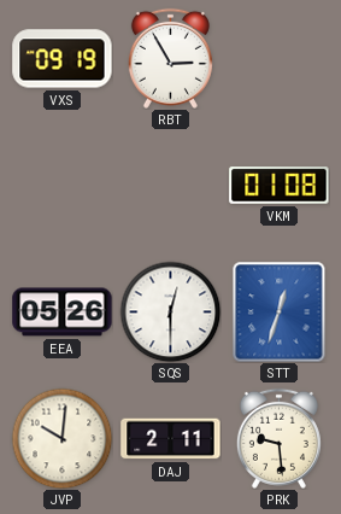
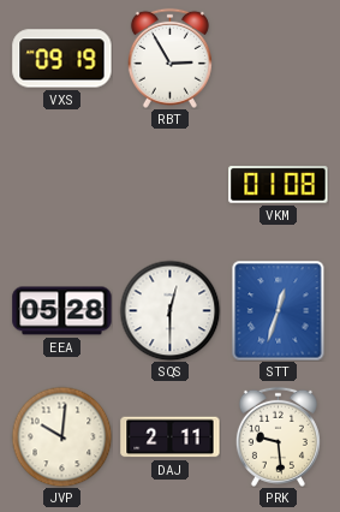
EEA: 05:26 -> 05:28
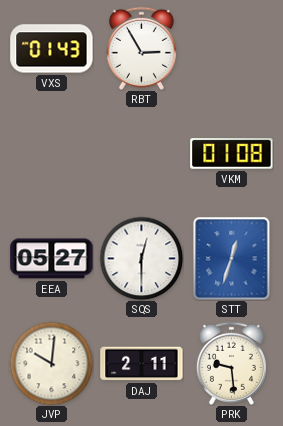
VXS: 09:19 -> 01:43
EEA: 05:28 -> 05:27
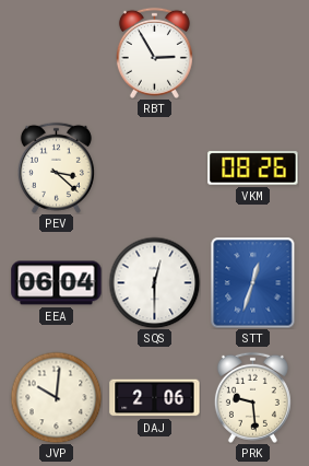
VXS: 01:43 -> none
PEV: none -> 3:22
VKM: 01:08 -> 08:26
EEA: 05:27 -> 06:04
DAJ: 2:11 -> 2:06
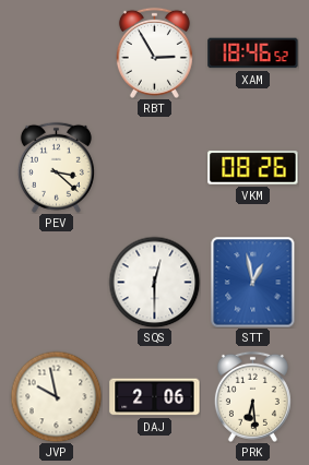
XAM: none -> 18:46
EEA: 06:04 -> none
STT: 12:33 -> 12:58
JVP: 10:01 -> 9:58
PRK: 9:29 -> 6:29
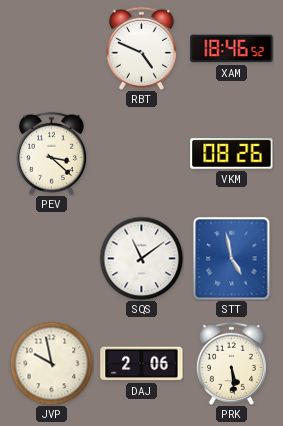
RBT: 2:55 -> 4:49
SQS: 12:30 -> 11:09
STT: 12:58 -> 4:58
PRK: 6:29 -> 5:29
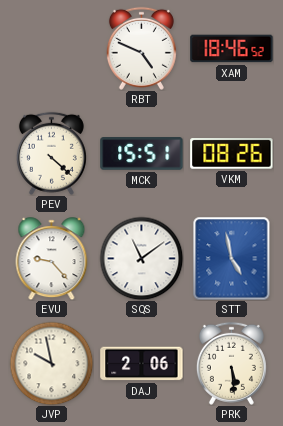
PEV: 3:22 -> 4:22
MCK: none -> 15:51
EVU: none -> 9:23
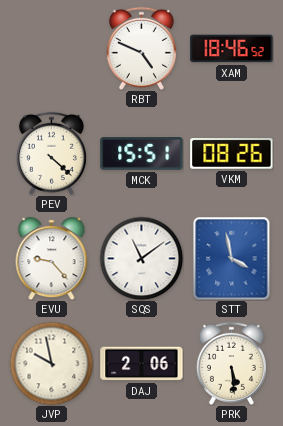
STT: 4:58 -> 3:58
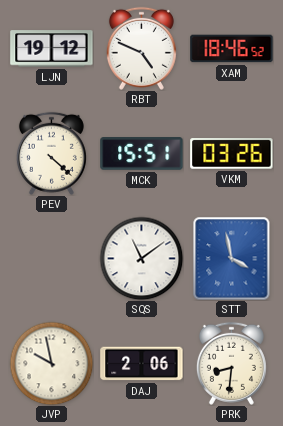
LJN: none -> 19:12
VKM: 08:26 -> 03:26
EVU: 9:23 -> none
PRK: 5:29 -> 8:31
